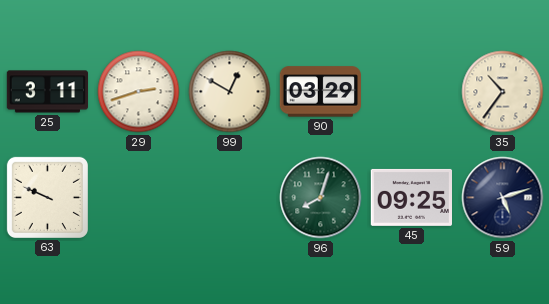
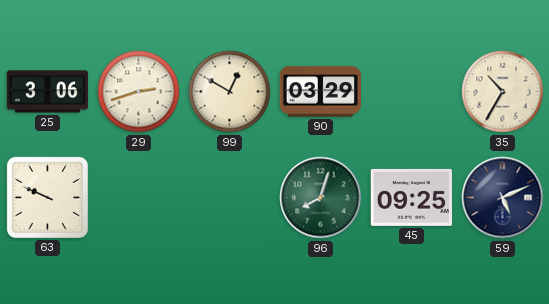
25: 3:11 -> 3:06
35: 10:36 -> 10:35
59: 5:12 -> 5:11
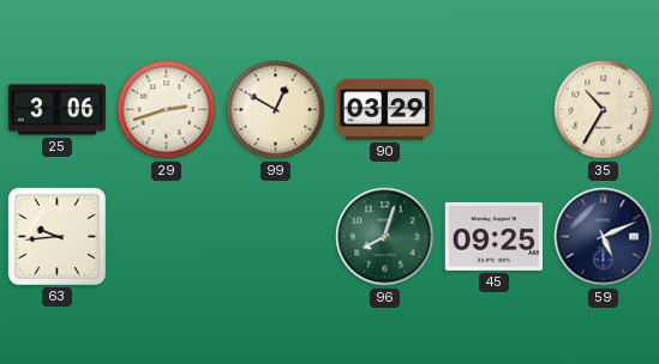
63: 9:49 -> 9:44
